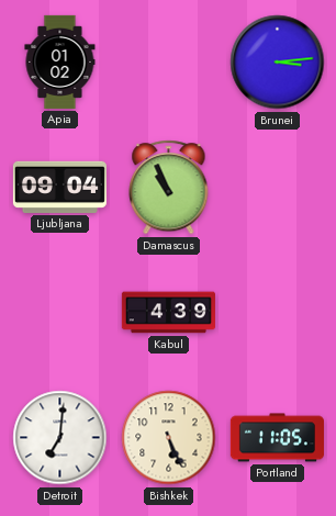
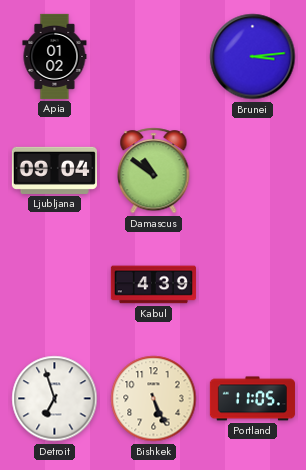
Damascus: 10:56 -> 10:51
Detroit: 7:01 -> 6:57
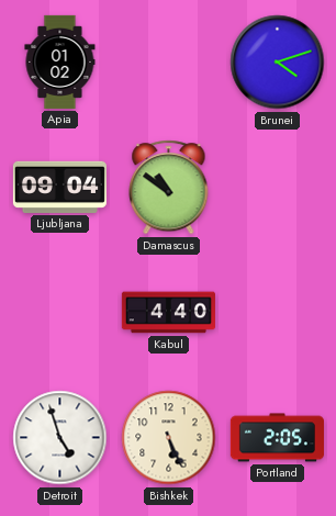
Brunei: 3:14 -> 4:12
Kabul: 4:39 -> 4:40
Detroit: 6:57 -> 4:57
Portland: 11:05 -> 2:05
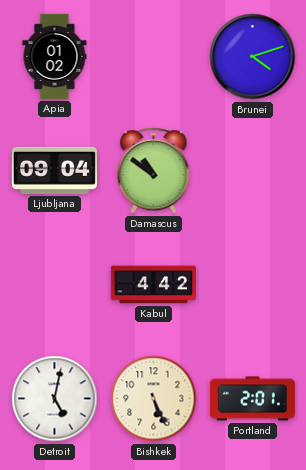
Kabul: 4:40 -> 4:42
Detroit: 4:57 -> 5:02
Portland: 2:05 -> 2:01
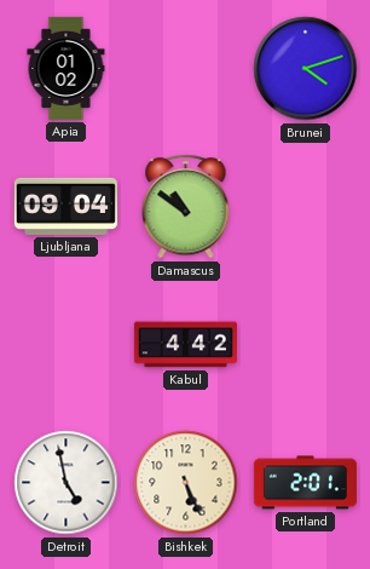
Detroit: 5:02 -> 4:58
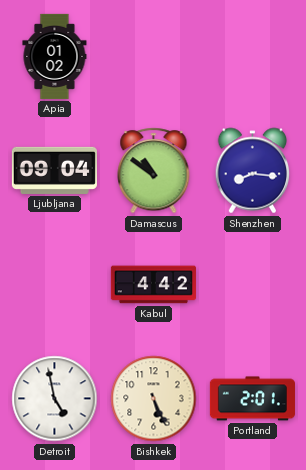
Brunei: 4:12 -> none
Shenzhen: none -> 8:16
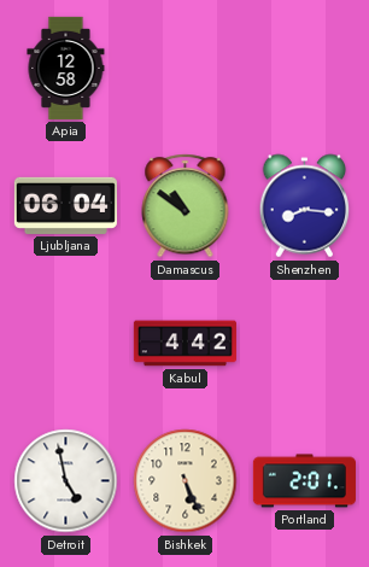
Apia: 01:02 -> 12:58
Ljubljana: 09:04 -> 06:04
